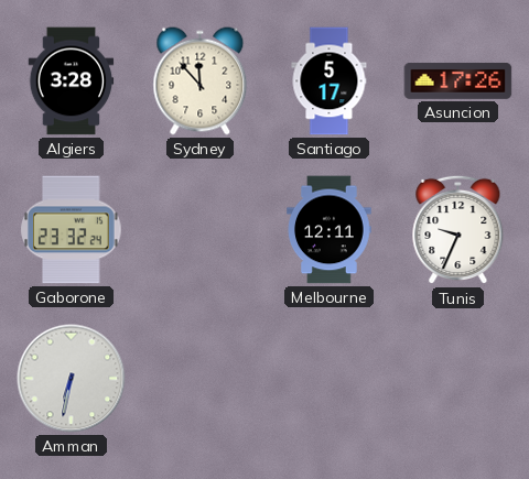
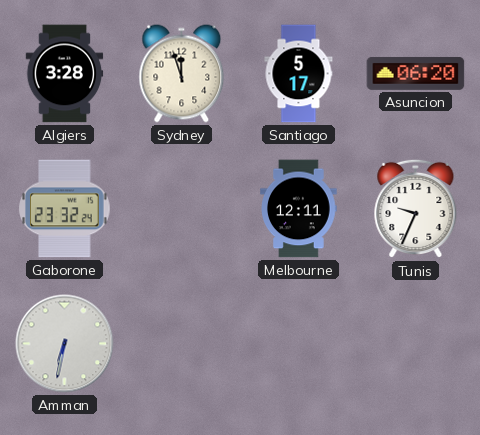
Sydney: 11:53 -> 11:57
Asuncion: 17:26 -> 06:20
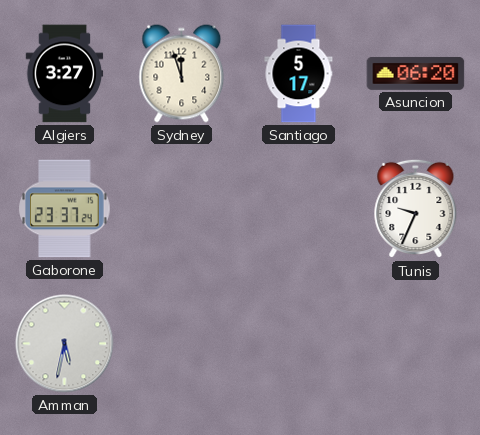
Algiers: 3:28 -> 3:27
Gaborone: 23:32 -> 23:37
Melbourne: 12:11 -> none
Amman: 6:32 -> 5:32
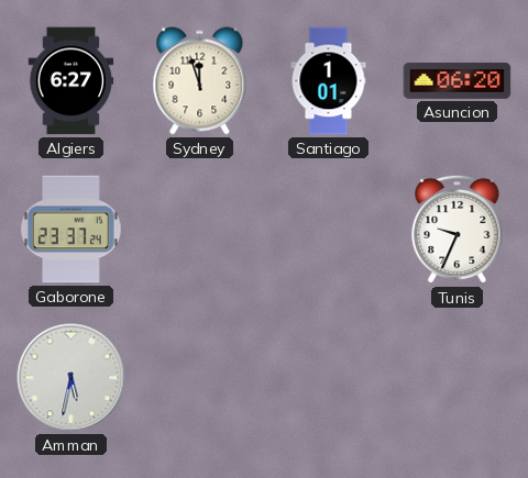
Algiers: 3:27 -> 6:27
Santiago: 5:17 -> 1:01
